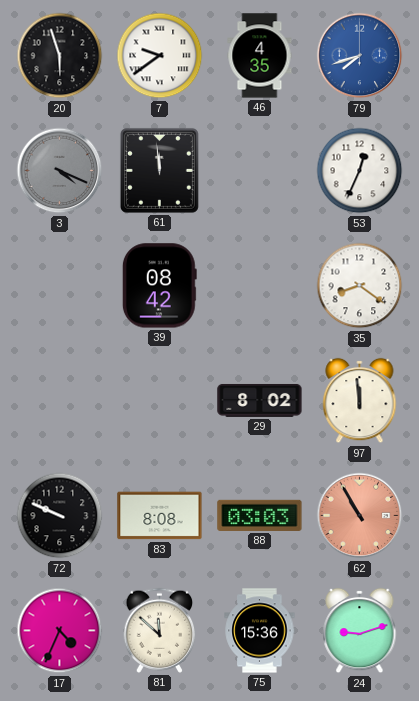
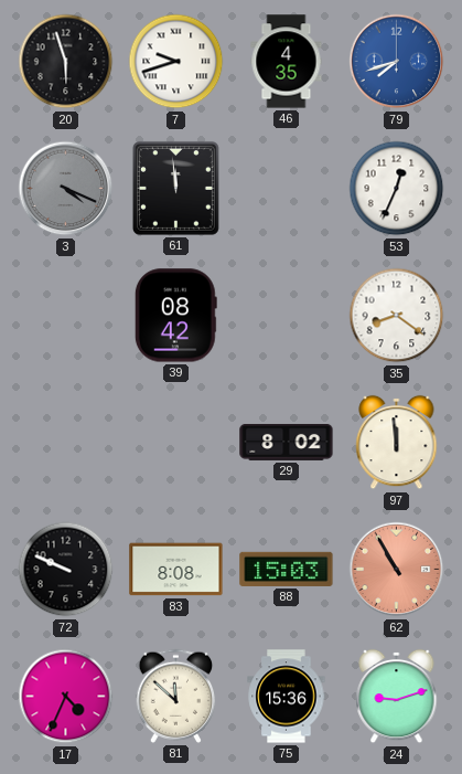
7: 9:39 -> 9:42
88: 03:03 -> 15:03
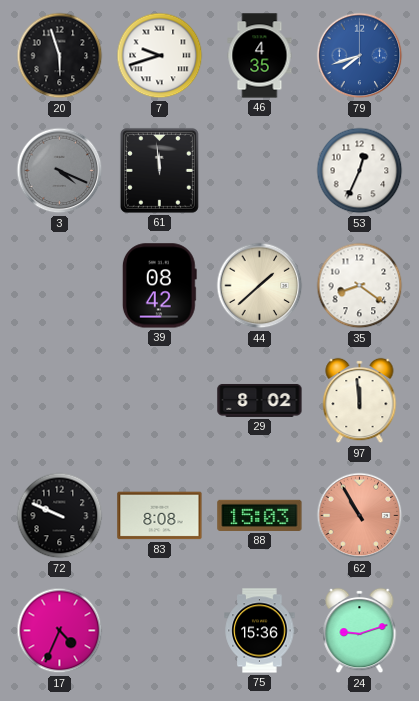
44: none -> 1:38
81: 11:52 -> none
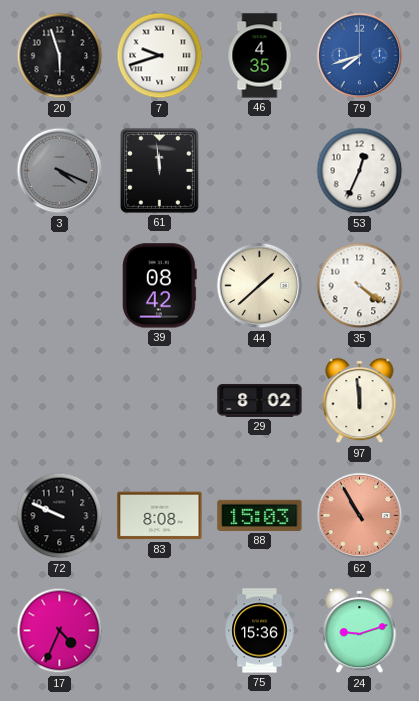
35: 8:21 -> 4:21
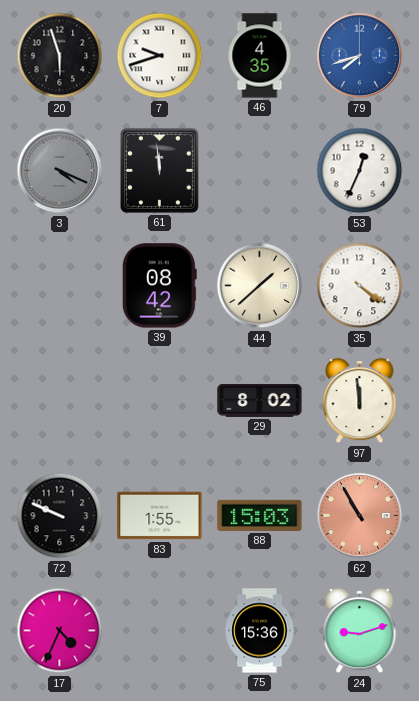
83: 8:08 -> 1:55
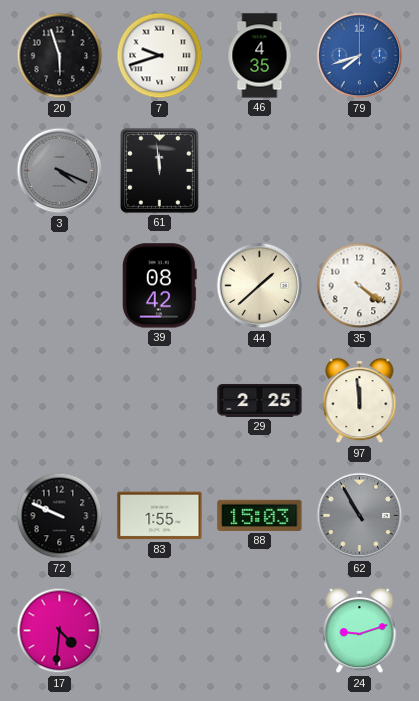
53: 12:34 -> none
29: 8:02 -> 2:25
62 dial: salmon -> grey
17: 4:34 -> 4:31
75: 15:36 -> none
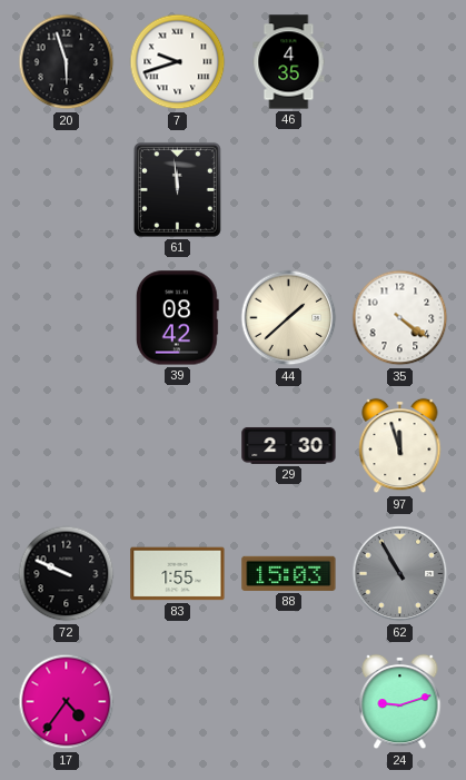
79: 7:42 -> none
3: 4:19 -> none
29: 2:25 -> 2:30
97: 11:59 -> 11:57
17: 4:31 -> 4:36
